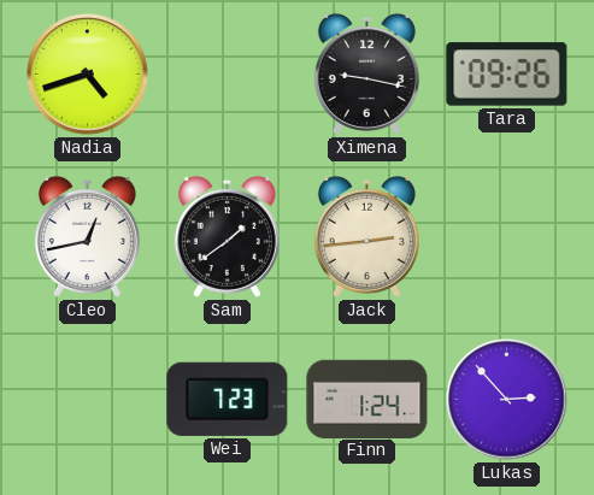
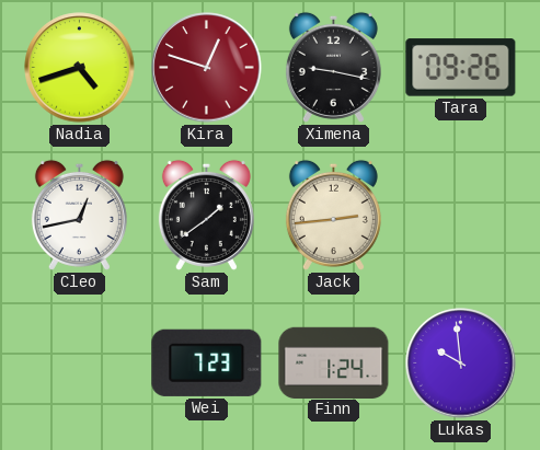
Kira: none -> 12:48
Lukas: 2:53 -> 9:59
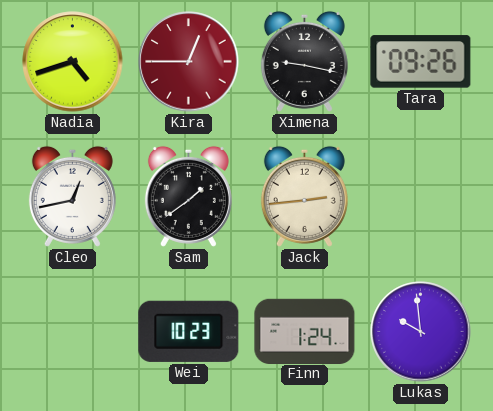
Kira: 12:48 -> 12:45
Wei: 7:23 -> 10:23
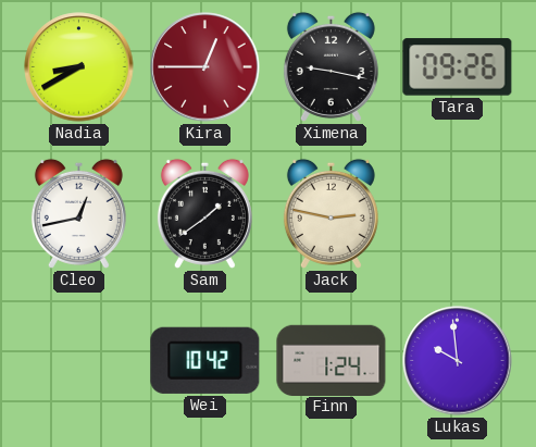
Nadia: 4:42 -> 8:40
Jack: 2:44 -> 2:47
Wei: 10:23 -> 10:42
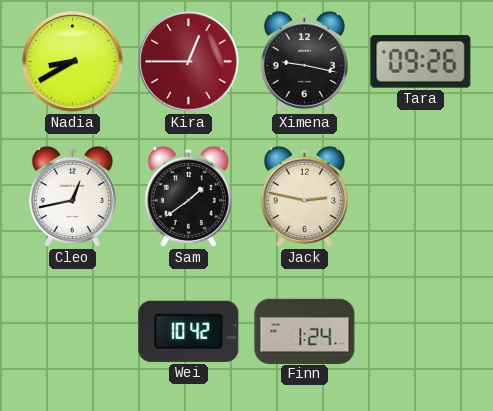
Lukas: 9:59 -> none
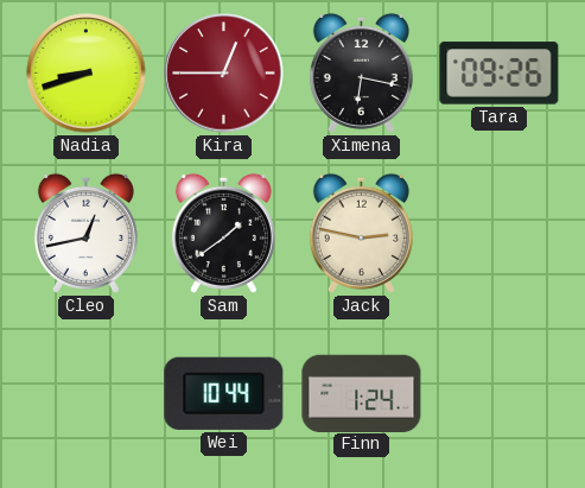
Nadia: 8:40 -> 8:42
Ximena: 9:17 -> 6:17
Wei: 10:42 -> 10:44
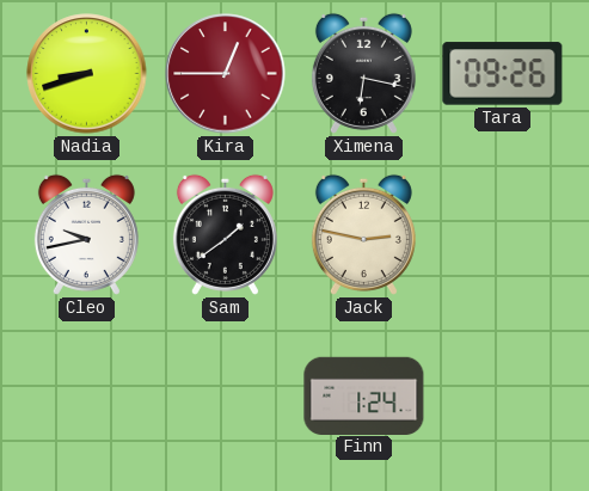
Cleo: 12:43 -> 9:43
Wei: 10:44 -> none
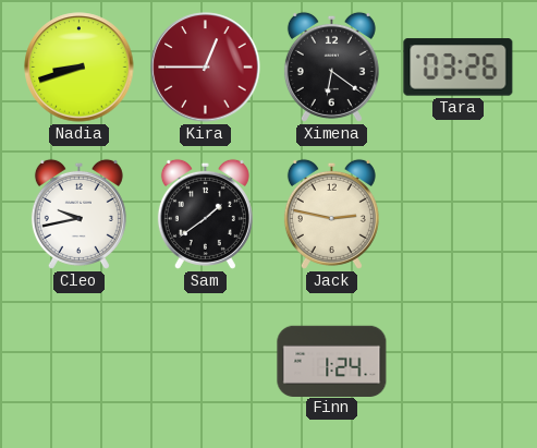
Ximena: 6:17 -> 6:21
Tara: 09:26 -> 03:26
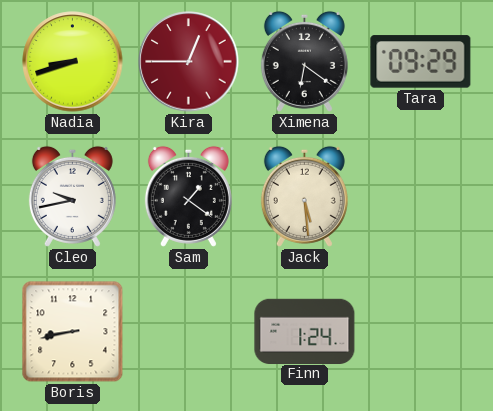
Tara: 03:26 -> 09:29
Sam: 1:39 -> 1:21
Jack: 2:47 -> 5:29
Boris: none -> 8:43
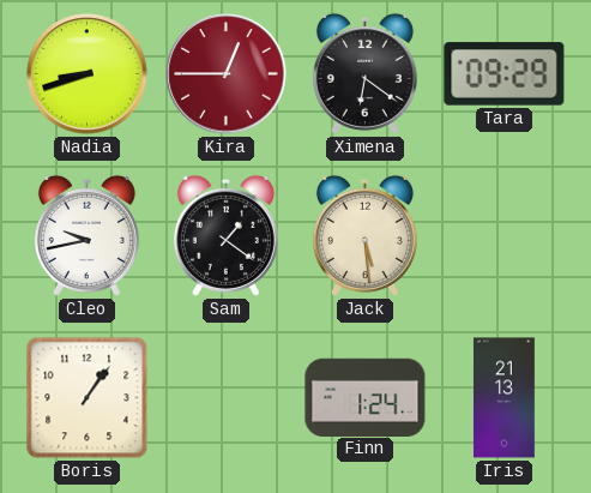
Boris: 8:43 -> 1:06
Iris: none -> 21:13
